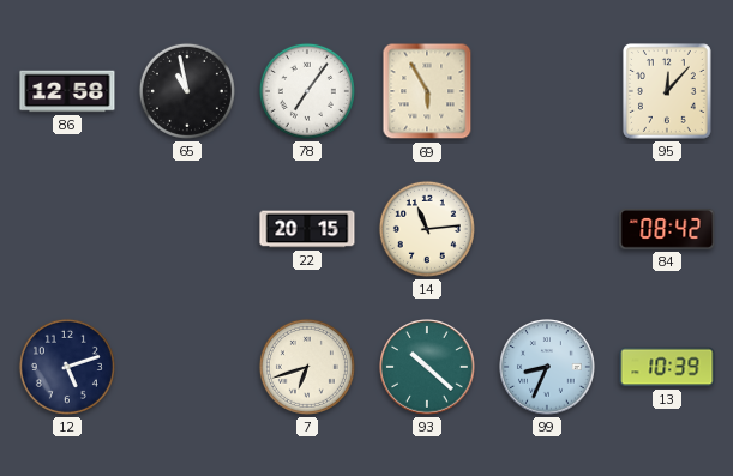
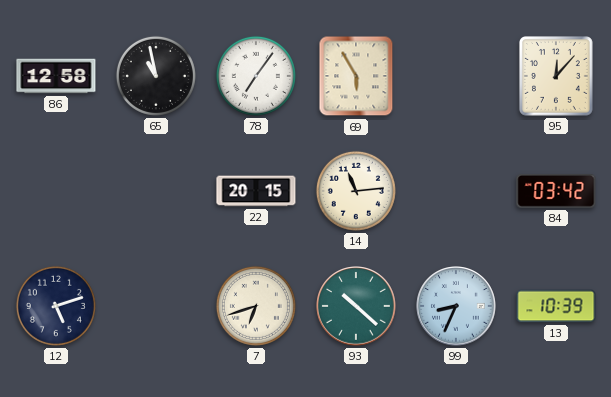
84: 08:42 -> 03:42
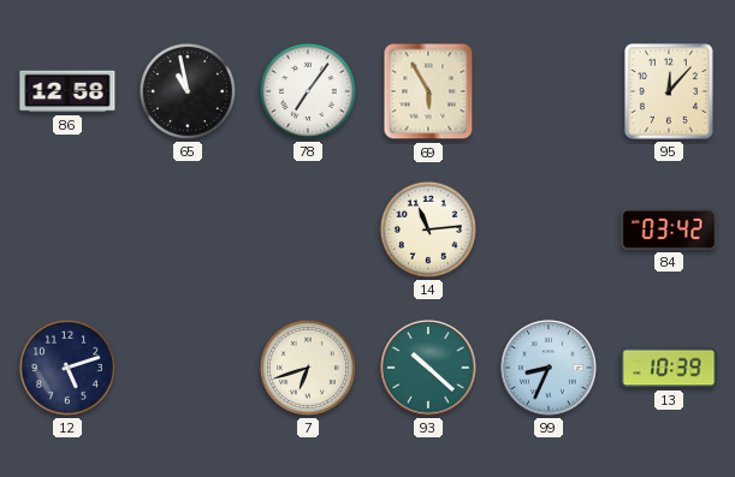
22: 20:15 -> none
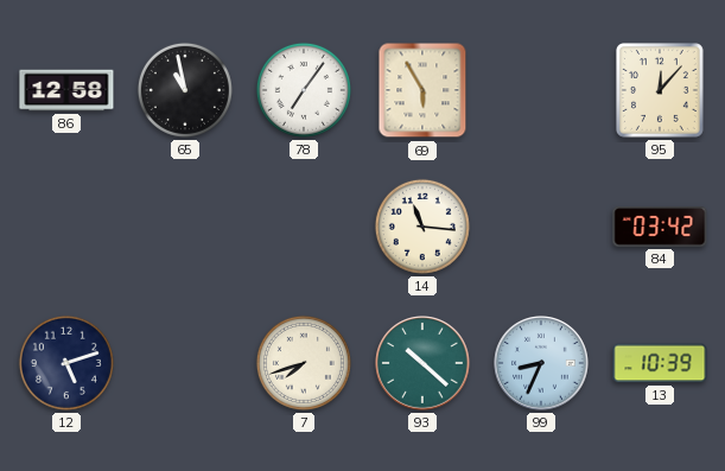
14: 11:14 -> 11:16
7: 6:42 -> 7:42
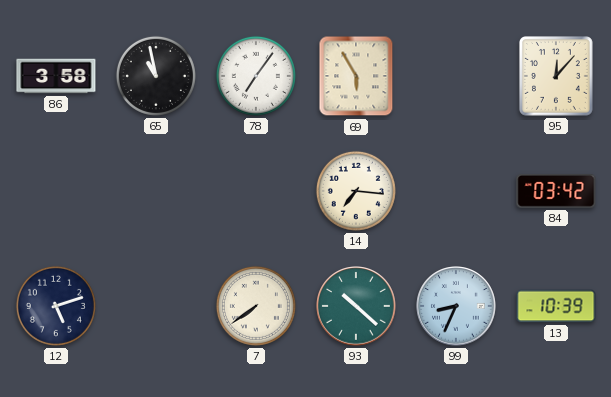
86: 12:58 -> 3:58
14: 11:16 -> 7:16
7: 7:42 -> 7:39
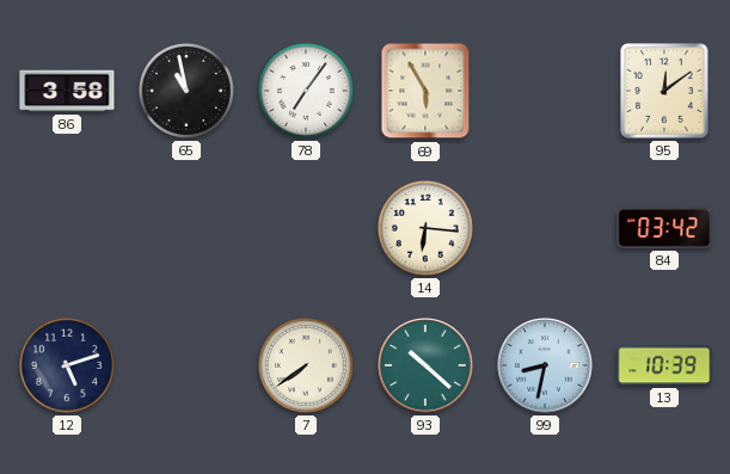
95: 12:07 -> 12:09
14: 7:16 -> 6:16
99: 8:34 -> 8:32
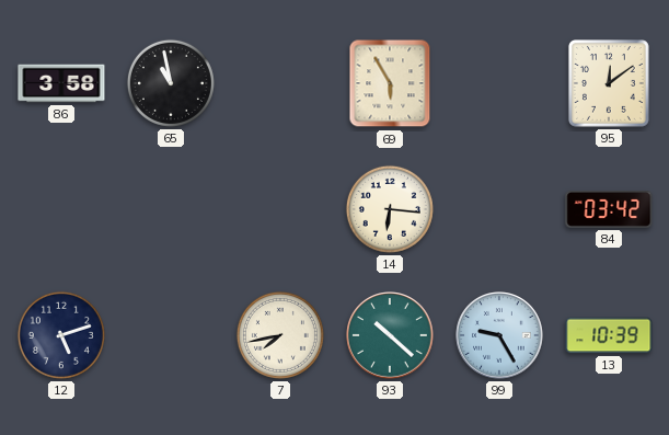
78: 7:06 -> none
7: 7:39 -> 7:43
99: 8:32 -> 9:25
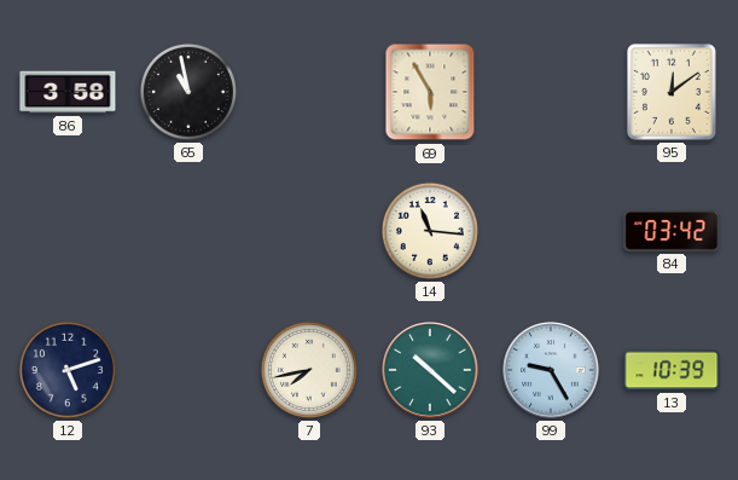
14: 6:16 -> 11:16
